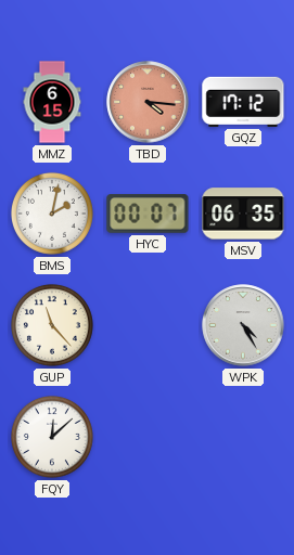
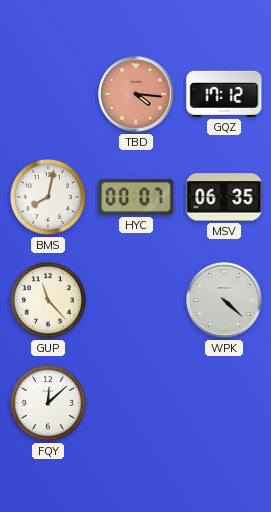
MMZ: 6:15 -> none
BMS: 2:02 -> 8:02
WPK: 4:25 -> 4:22
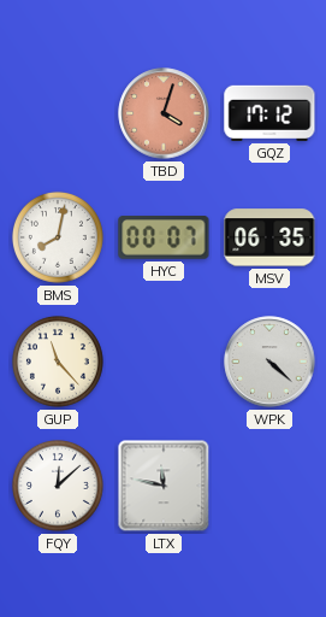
TBD: 4:16 -> 4:03
LTX: none -> 11:47
